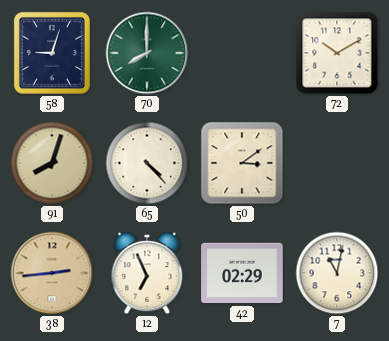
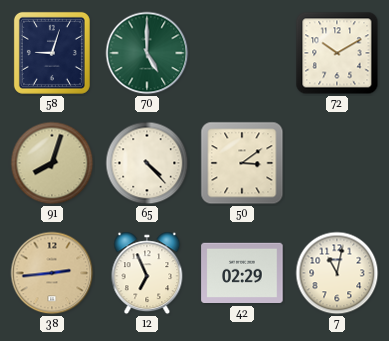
70: 8:00 -> 5:00
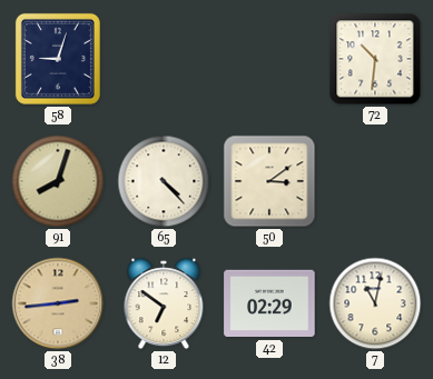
70: 5:00 -> none
72: 10:10 -> 10:31
12: 6:56 -> 6:51
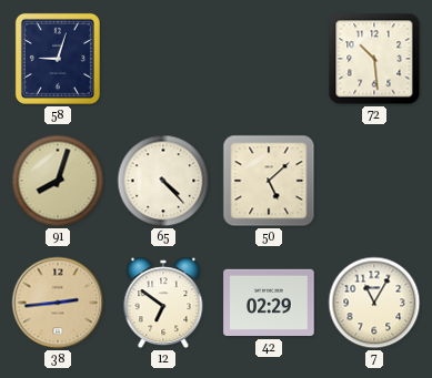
72: 10:31 -> 10:29
50: 3:09 -> 5:08
7: 11:02 -> 11:05
